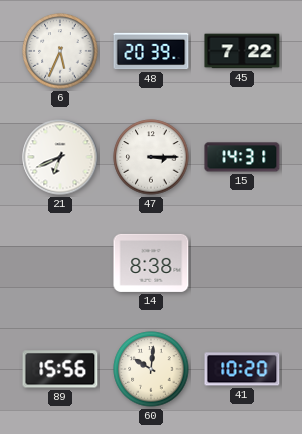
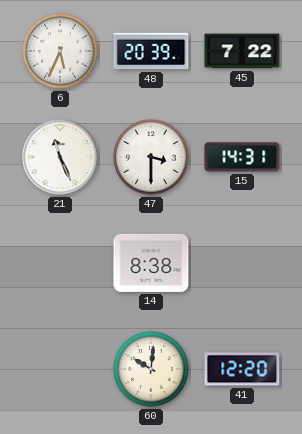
21: 6:41 -> 11:26
47: 3:15 -> 3:30
89: 15:56 -> none
41: 10:20 -> 12:20
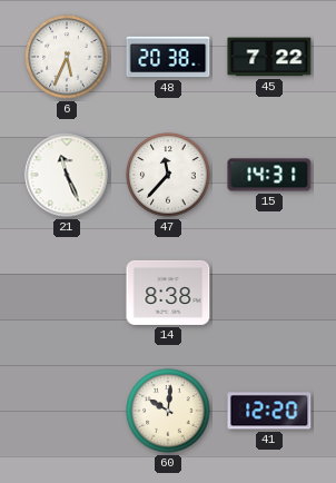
48: 20:39 -> 20:38
47: 3:30 -> 11:37
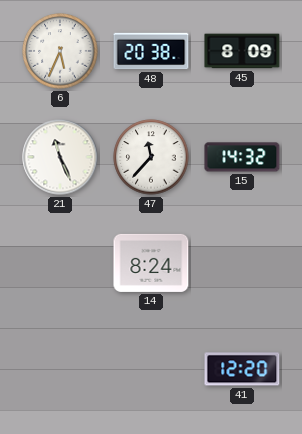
45: 7:22 -> 8:09
15: 14:31 -> 14:32
14: 8:38 -> 8:24
60: 10:01 -> none
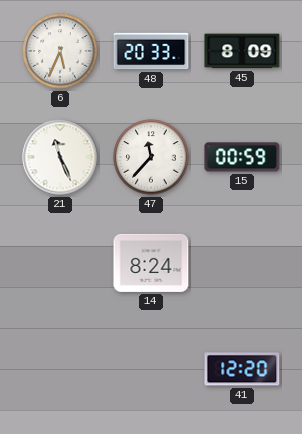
48: 20:38 -> 20:33
15: 14:32 -> 00:59
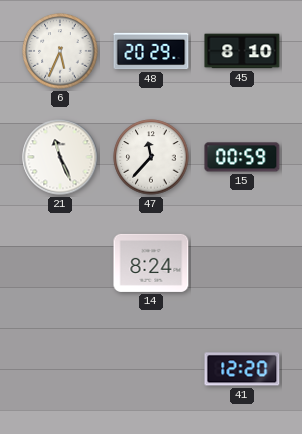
48: 20:33 -> 20:29
45: 8:09 -> 8:10
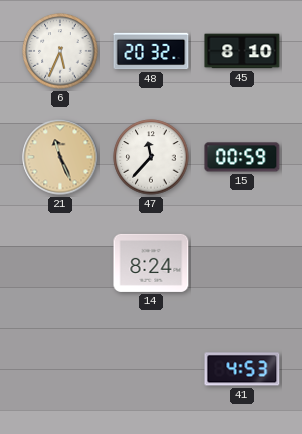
48: 20:29 -> 20:32
21 dial: white -> champagne
41: 12:20 -> 4:53
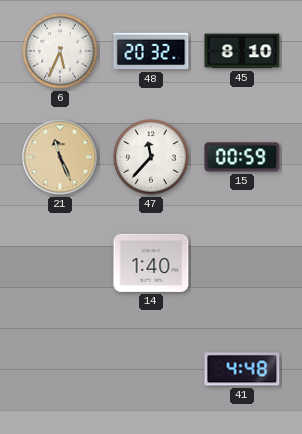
14: 8:24 -> 1:40
41: 4:53 -> 4:48
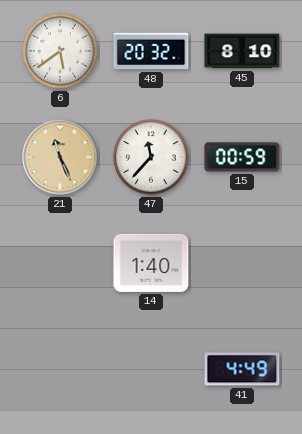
6: 5:34 -> 5:39
41: 4:48 -> 4:49
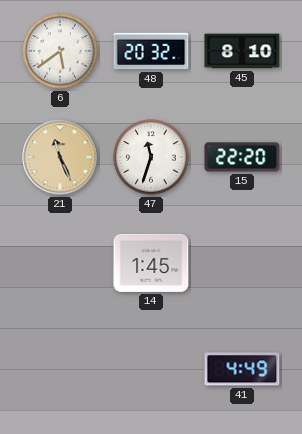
47: 11:37 -> 11:33
15: 00:59 -> 22:20
14: 1:40 -> 1:45
